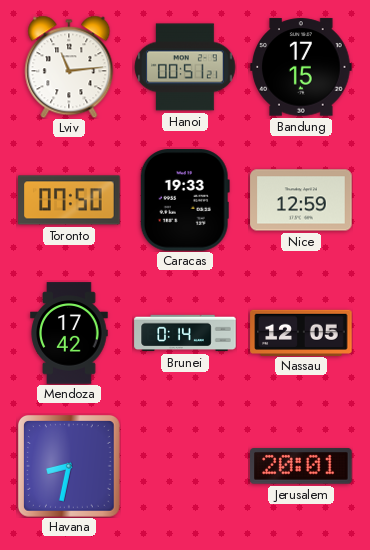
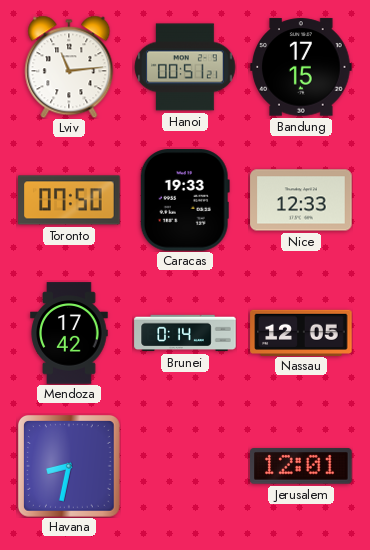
Nice: 12:59 -> 12:33
Jerusalem: 20:01 -> 12:01
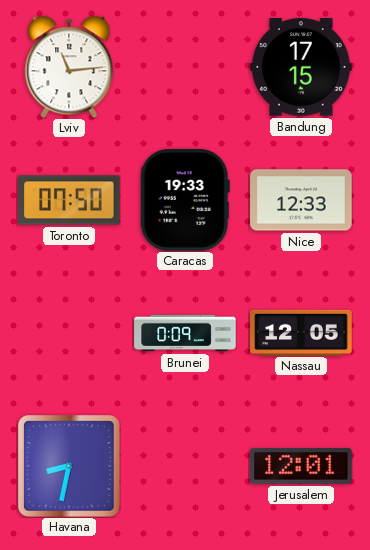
Hanoi: 00:51 -> none
Mendoza: 17:42 -> none
Brunei: 0:14 -> 0:09
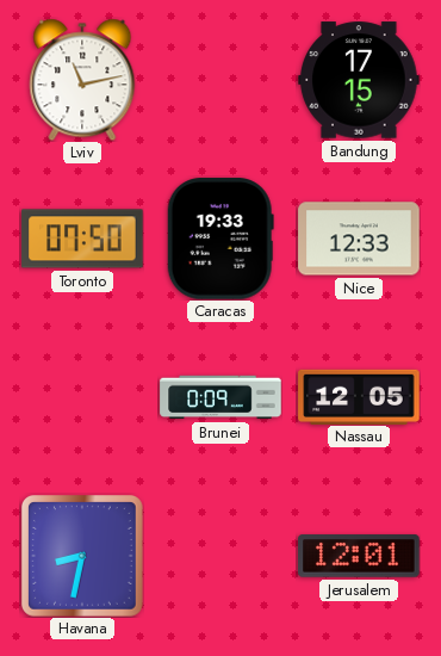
Lviv: 11:14 -> 11:13
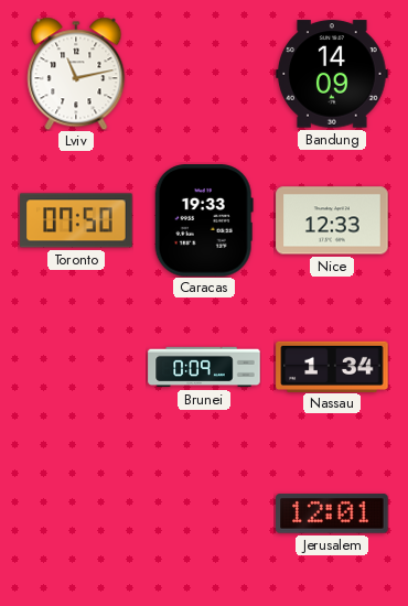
Bandung: 17:15 -> 14:09
Nassau: 12:05 -> 1:34
Havana: 8:32 -> none
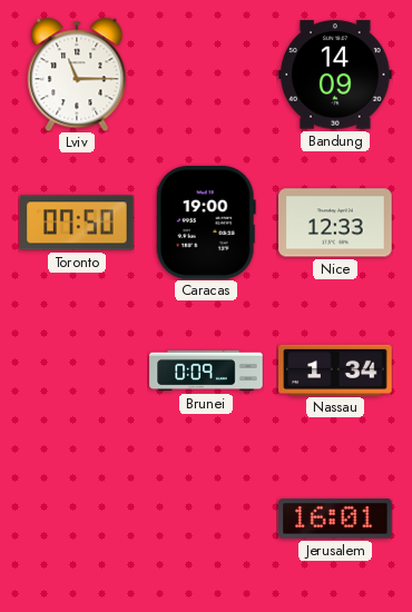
Lviv: 11:13 -> 11:15
Caracas: 19:33 -> 19:00
Jerusalem: 12:01 -> 16:01
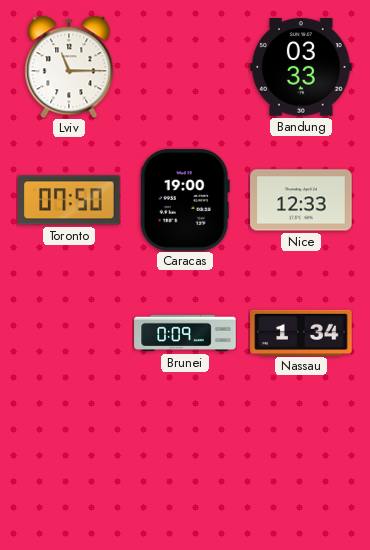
Bandung: 14:09 -> 03:33
Jerusalem: 16:01 -> none
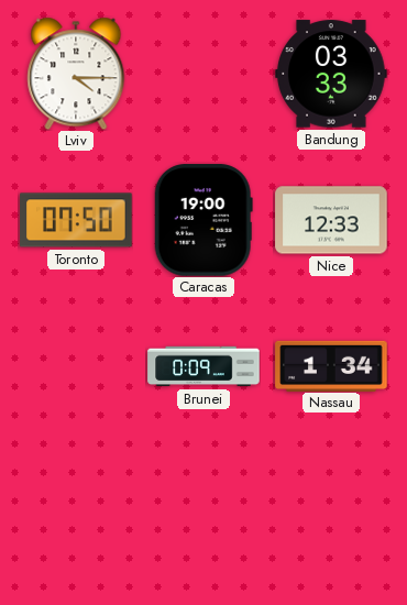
Lviv: 11:15 -> 4:15
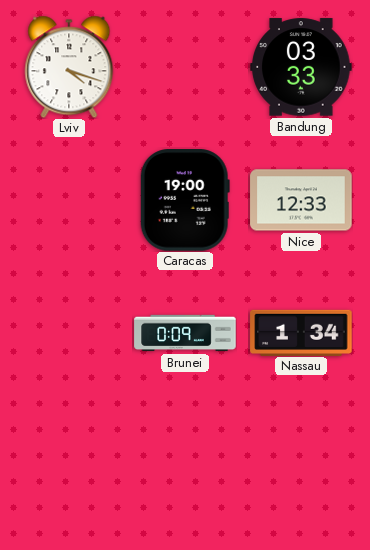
Lviv: 4:15 -> 4:18
Toronto: 07:50 -> none
